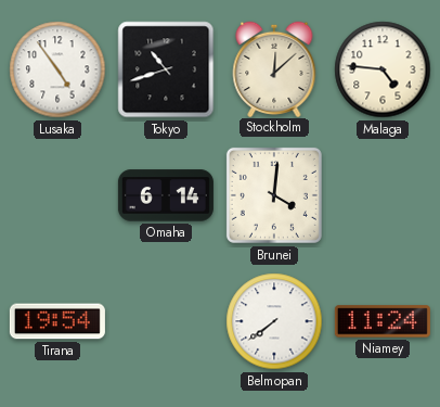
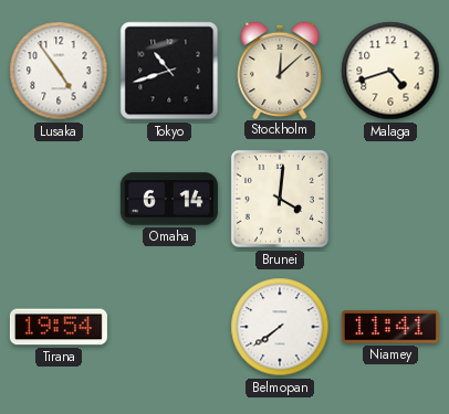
Malaga: 4:46 -> 4:42
Niamey: 11:24 -> 11:41
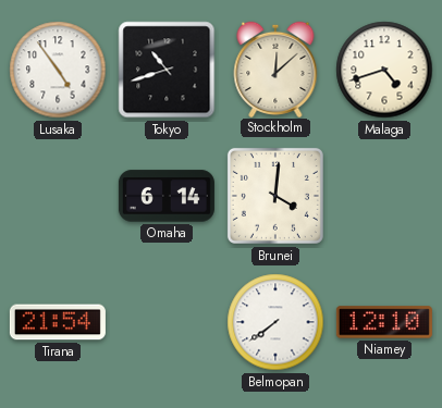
Tirana: 19:54 -> 21:54
Niamey: 11:41 -> 12:10
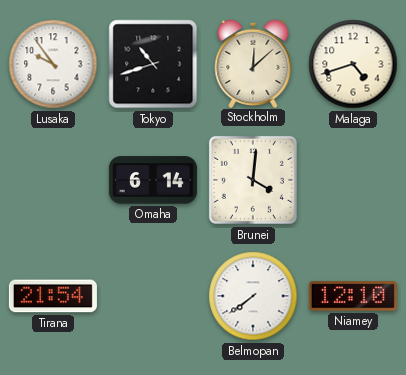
Lusaka: 4:54 -> 9:54
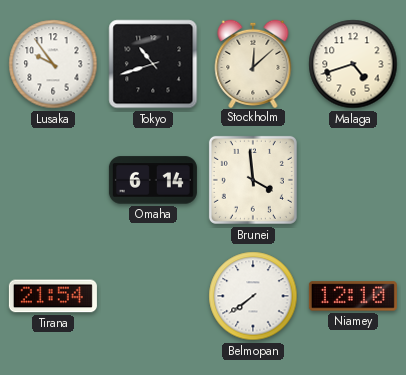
Brunei: 4:01 -> 3:59
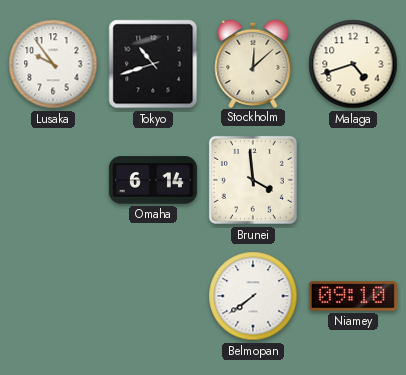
Tirana: 21:54 -> none
Niamey: 12:10 -> 09:10
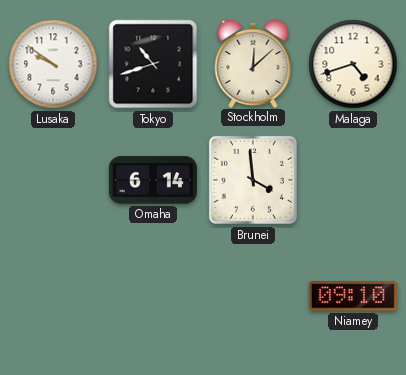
Lusaka: 9:54 -> 9:51
Belmopan: 7:39 -> none
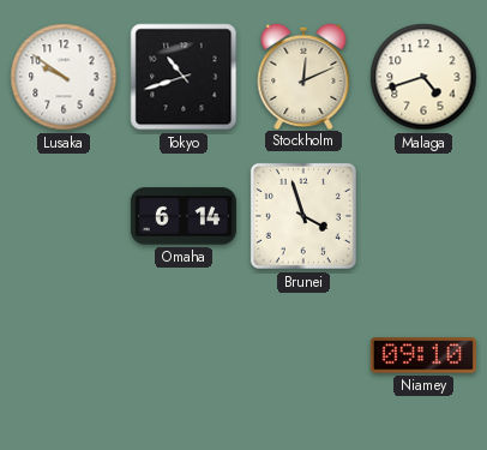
Stockholm: 12:08 -> 12:11
Brunei: 3:59 -> 3:57
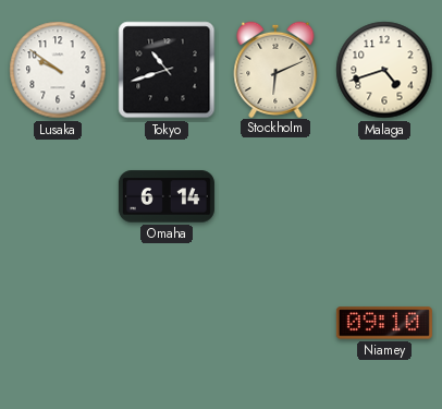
Stockholm: 12:11 -> 6:11
Brunei: 3:57 -> none
